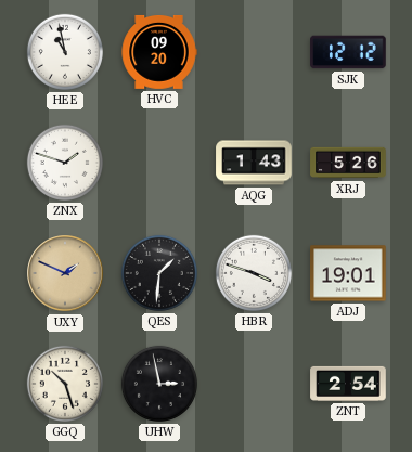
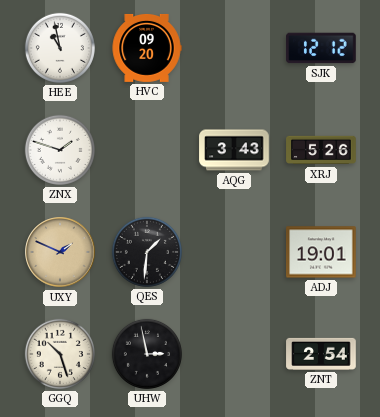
AQG: 1:43 -> 3:43
HBR: 3:48 -> none
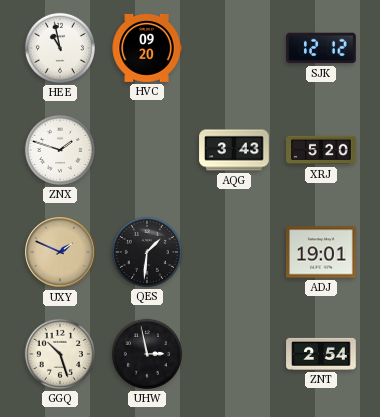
XRJ: 5:26 -> 5:20
